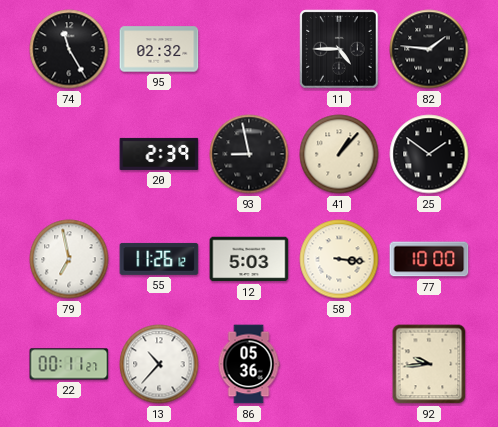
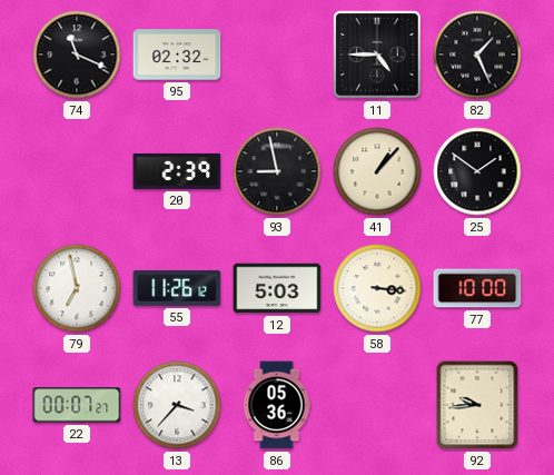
74: 11:25 -> 11:19
82: 1:46 -> 1:26
22: 00:11 -> 00:07
13: 10:37 -> 3:37
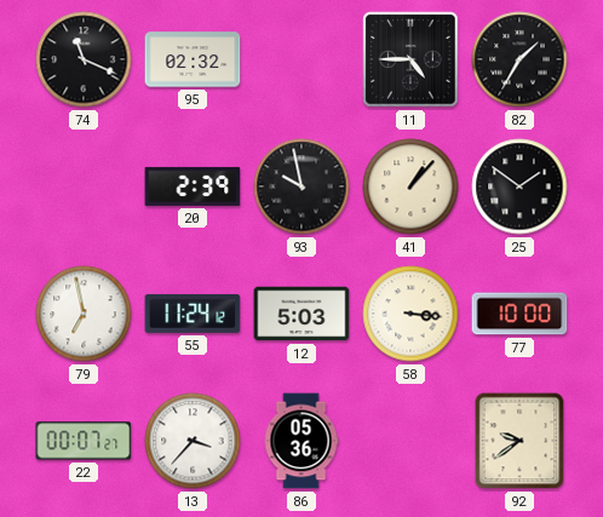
82: 1:26 -> 1:35
93: 8:58 -> 9:58
55: 11:26 -> 11:24
92: 9:44 -> 9:39
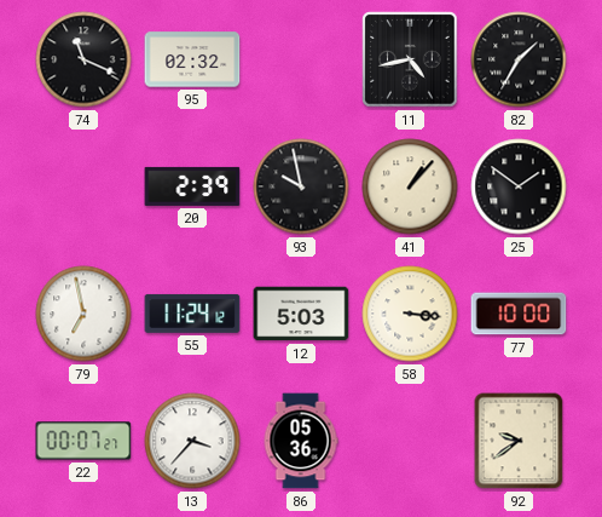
11: 4:45 -> 4:43
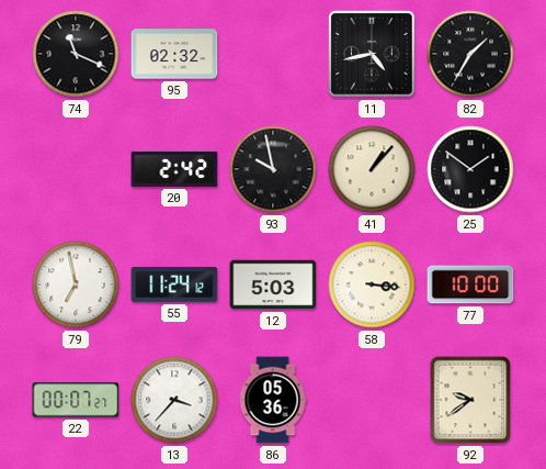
20: 2:39 -> 2:42
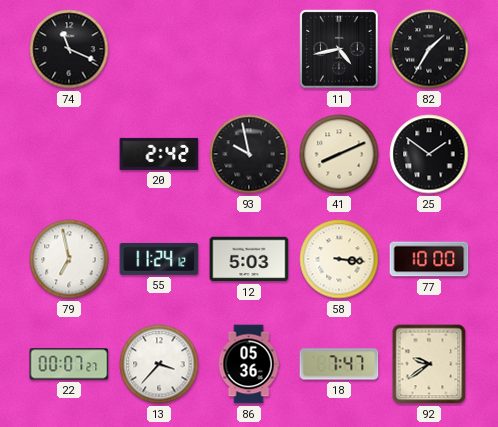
95: 02:32 -> none
41: 1:07 -> 8:11
18: none -> 7:47
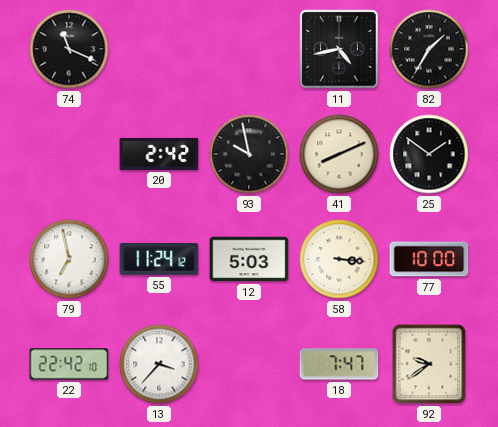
22: 00:07 -> 22:42
86: 05:36 -> none
